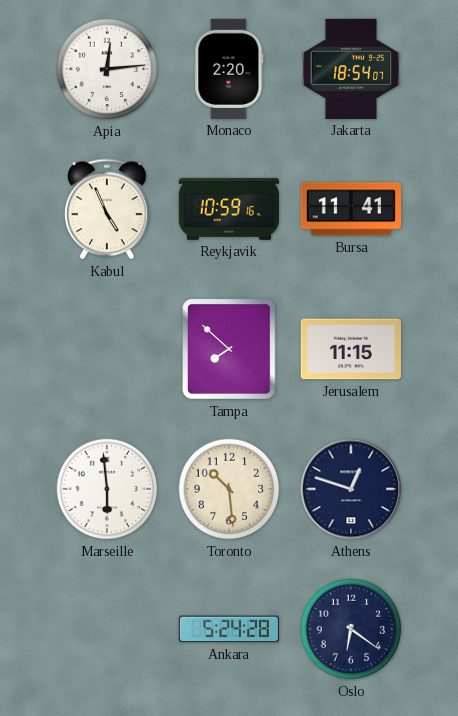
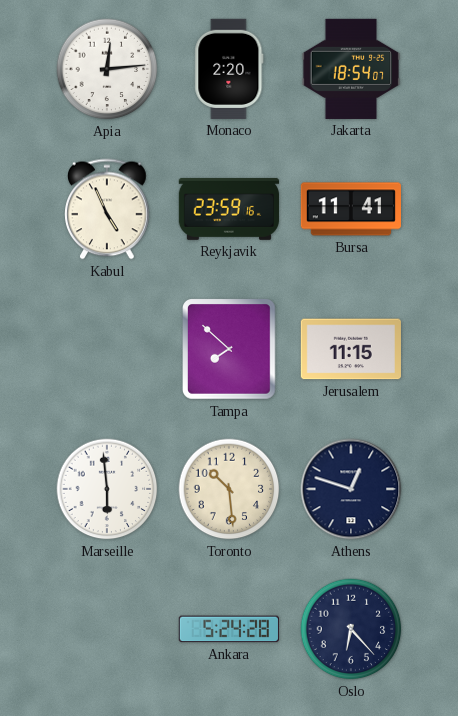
Reykjavik: 10:59 -> 23:59
Oslo: 6:21 -> 6:23
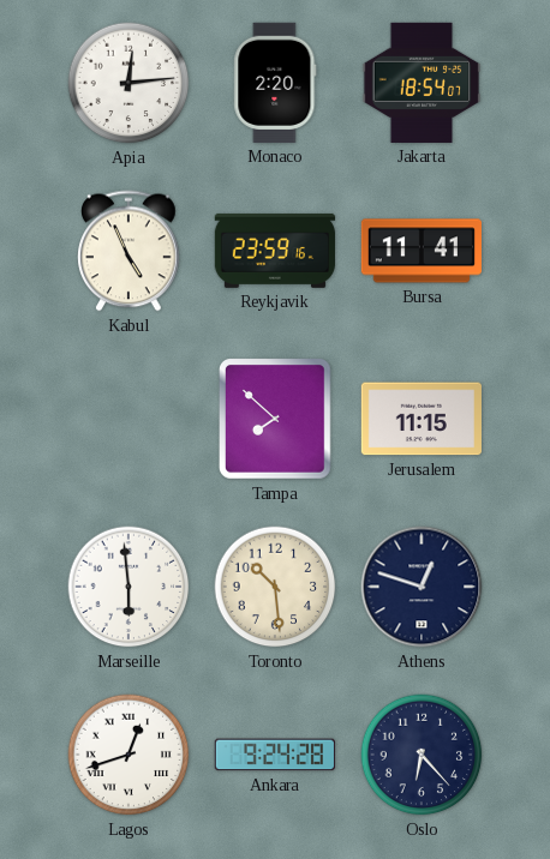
Lagos: none -> 12:42
Ankara: 5:24 -> 9:24
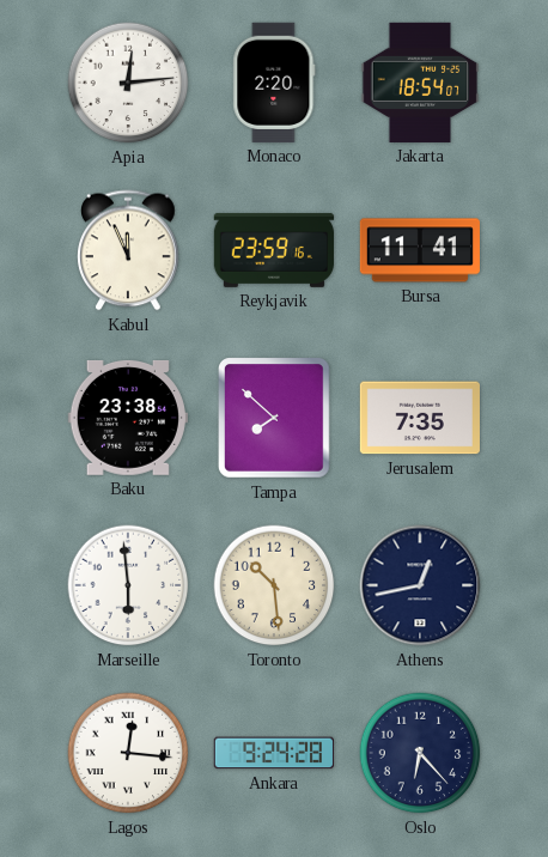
Kabul: 4:56 -> 11:56
Baku: none -> 23:38
Jerusalem: 11:15 -> 7:35
Athens: 12:48 -> 12:43
Lagos: 12:42 -> 12:16
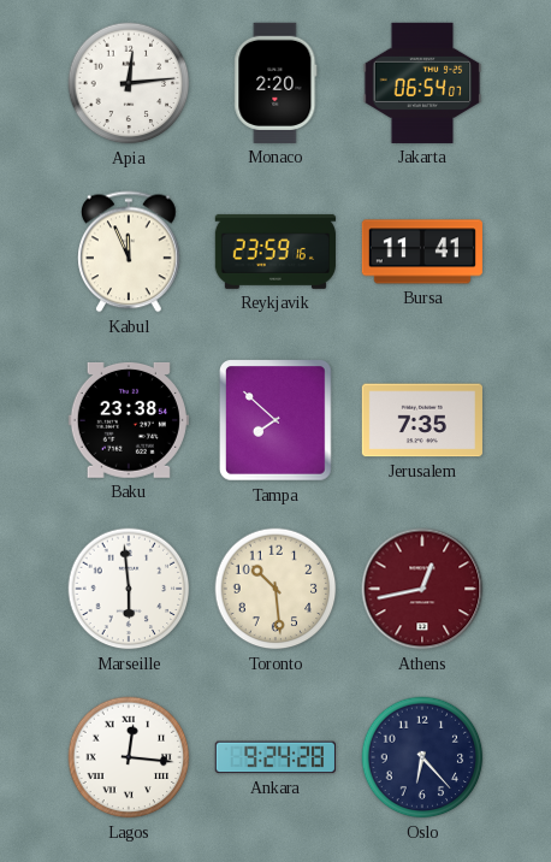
Jakarta: 18:54 -> 06:54
Athens dial: navy -> burgundy
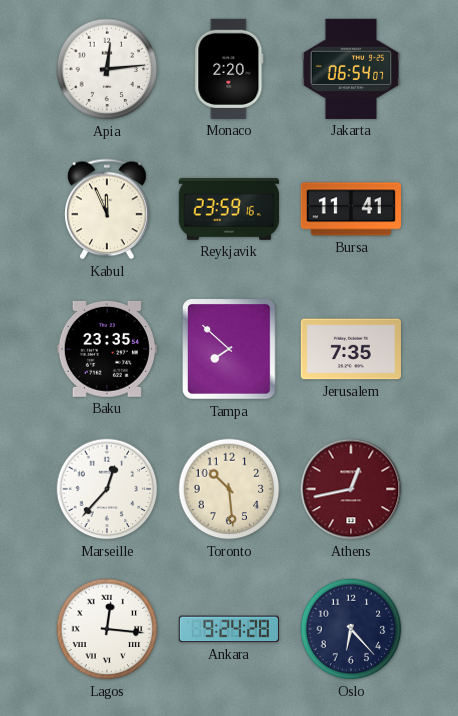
Baku: 23:38 -> 23:35
Marseille: 5:59 -> 12:37
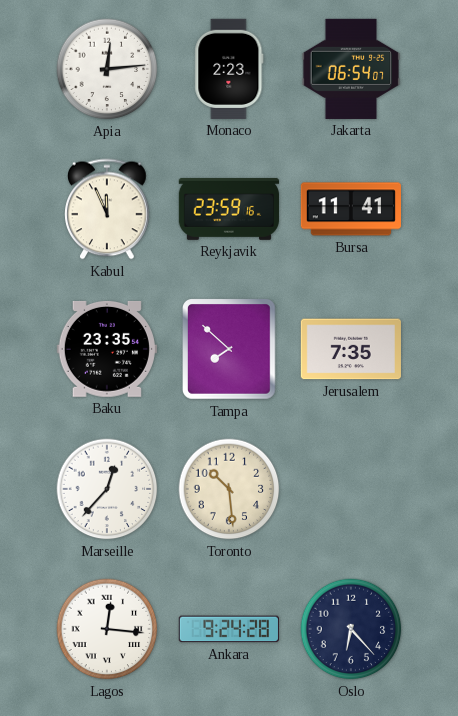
Monaco: 2:20 -> 2:23
Athens: 12:43 -> none
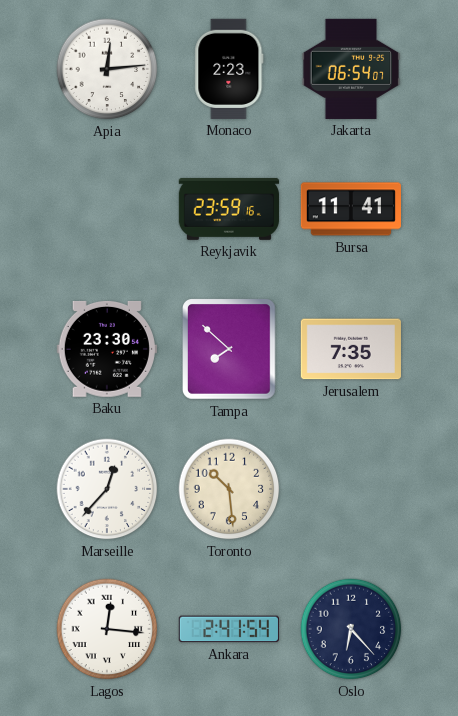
Kabul: 11:56 -> none
Baku: 23:35 -> 23:30
Ankara: 9:24 -> 2:41
